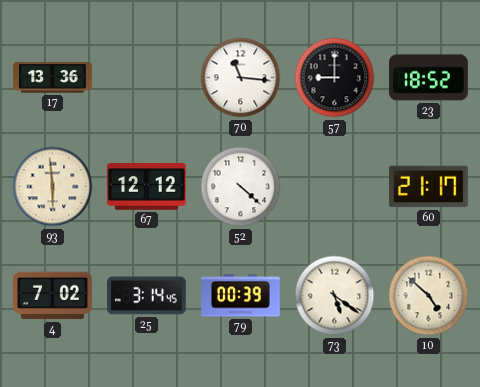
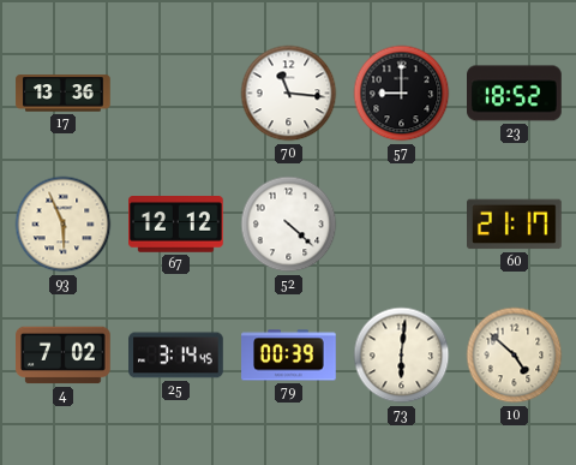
93: 5:59 -> 5:56
73: 5:21 -> 6:01
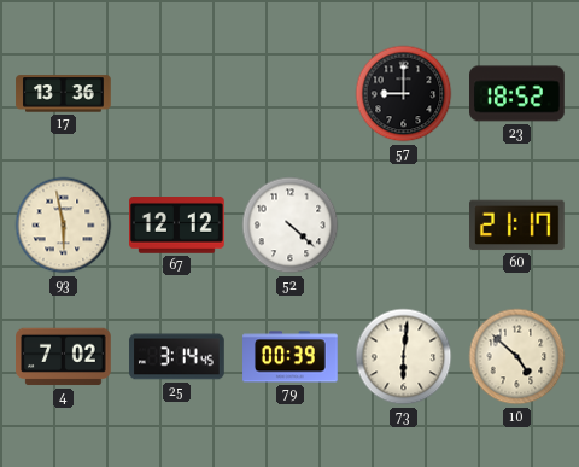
70: 11:16 -> none
93: 5:56 -> 5:58
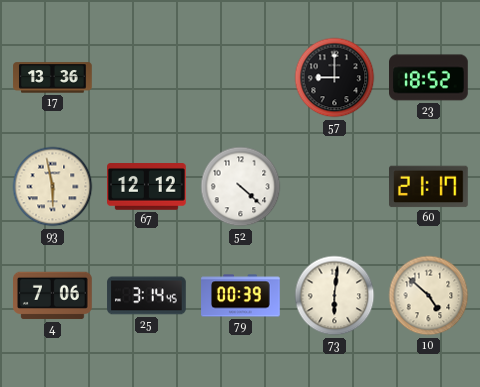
4: 7:02 -> 7:06
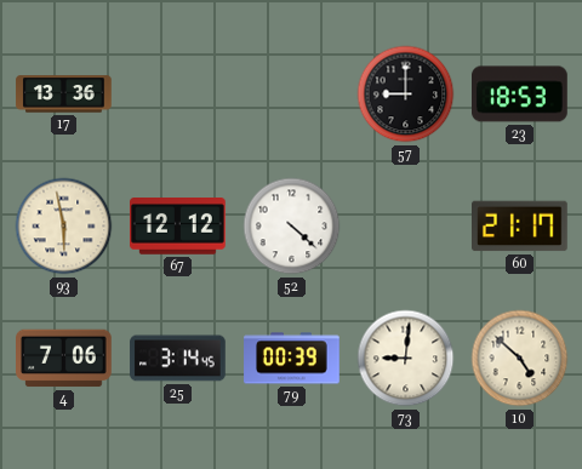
23: 18:52 -> 18:53
73: 6:01 -> 9:01
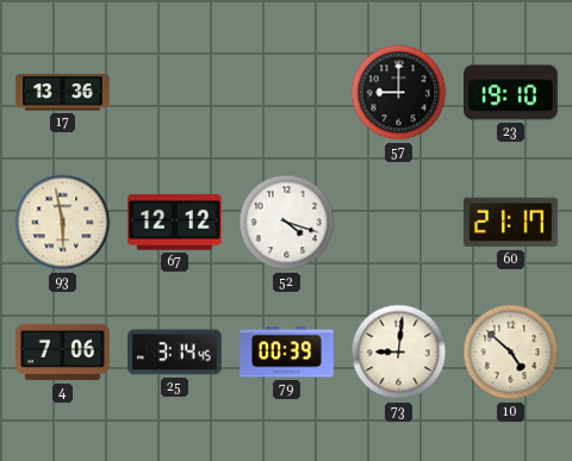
23: 18:53 -> 19:10
52: 4:22 -> 4:18
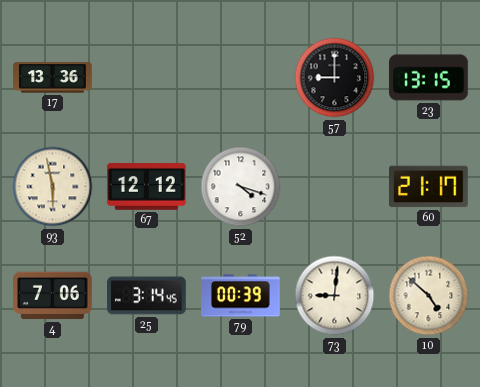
23: 19:10 -> 13:15
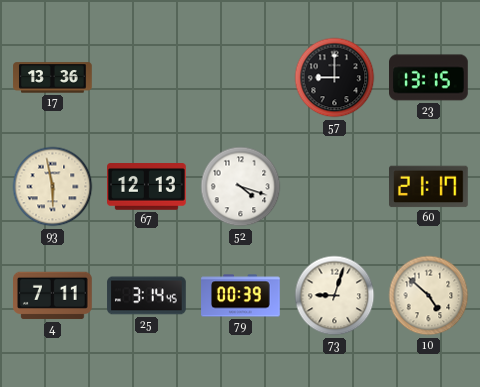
67: 12:12 -> 12:13
4: 7:06 -> 7:11
73: 9:01 -> 9:03
